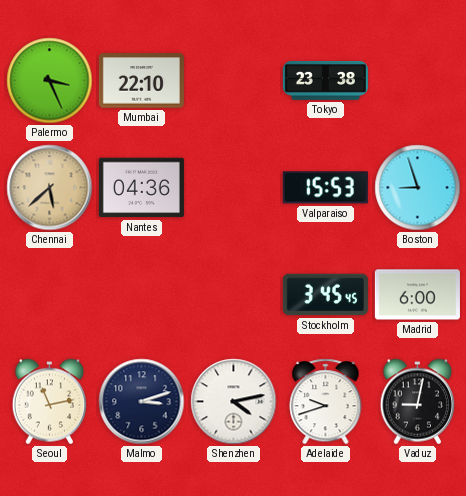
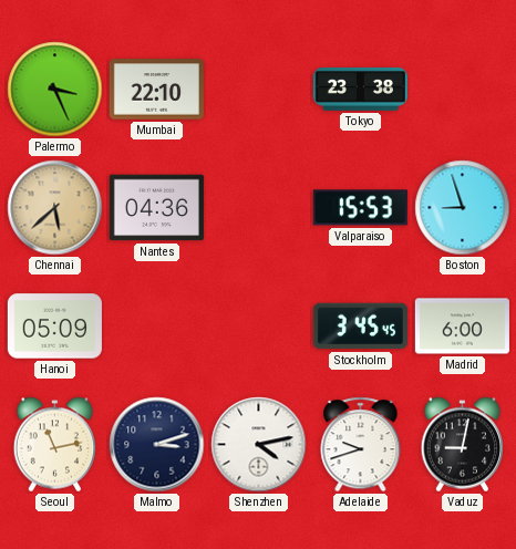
Hanoi: none -> 05:09
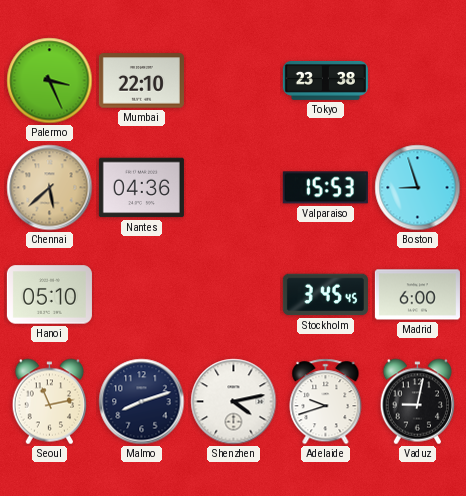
Hanoi: 05:09 -> 05:10
Malmo: 3:12 -> 8:12
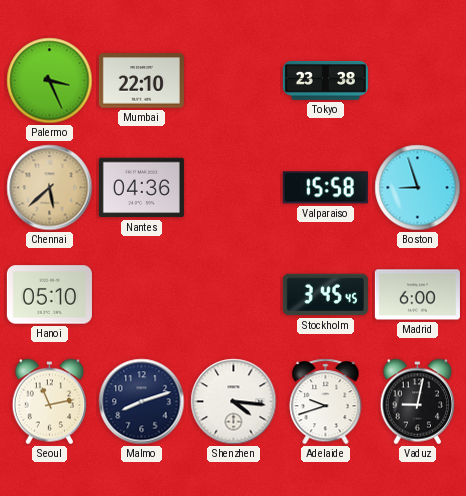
Valparaiso: 15:53 -> 15:58
Shenzhen: 4:13 -> 4:16
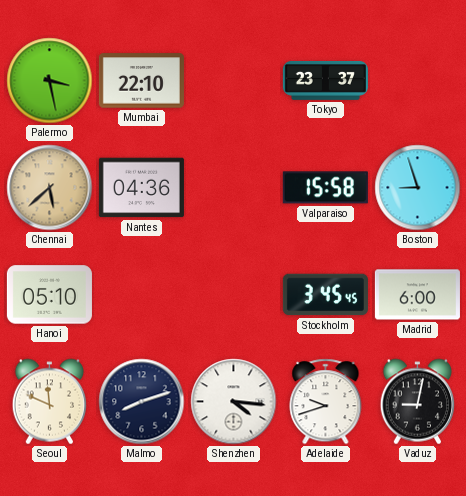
Palermo: 3:26 -> 3:28
Tokyo: 23:38 -> 23:37
Seoul: 11:13 -> 11:49
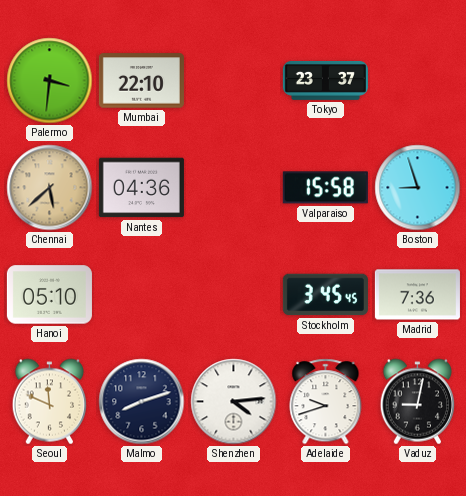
Palermo: 3:28 -> 3:31
Madrid: 6:00 -> 7:36
Shenzhen: 4:16 -> 4:14
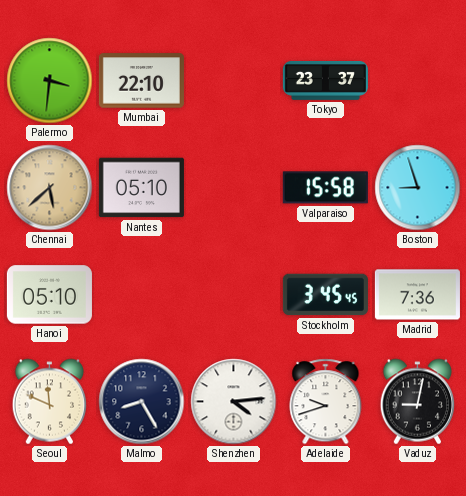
Nantes: 04:36 -> 05:10
Malmo: 8:12 -> 8:25
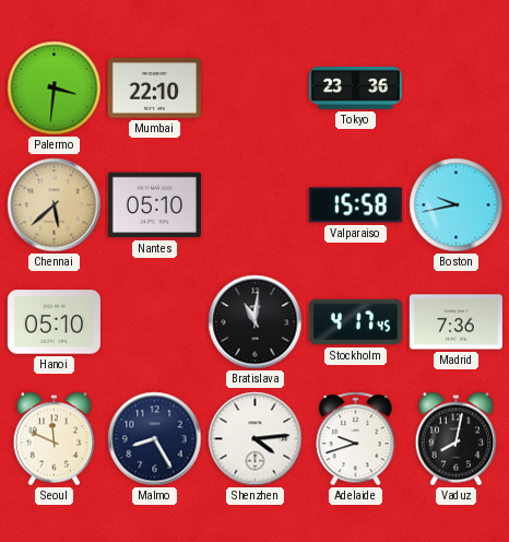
Tokyo: 23:37 -> 23:36
Boston: 8:57 -> 9:43
Bratislava: none -> 11:01
Stockholm: 3:45 -> 4:17
Vaduz: 9:02 -> 8:02
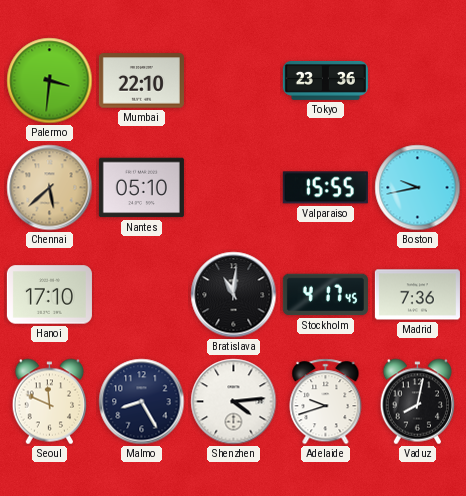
Valparaiso: 15:58 -> 15:55
Hanoi: 05:10 -> 17:10
